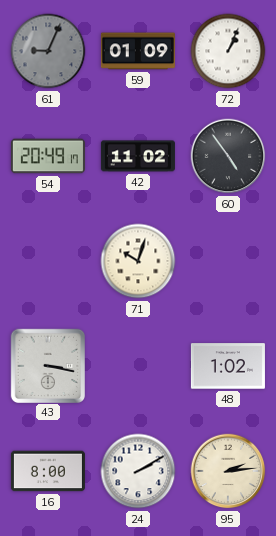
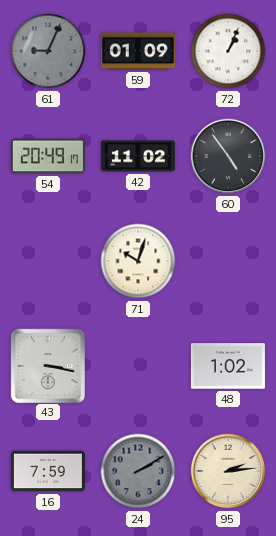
16: 8:00 -> 7:59
24 dial: white -> grey
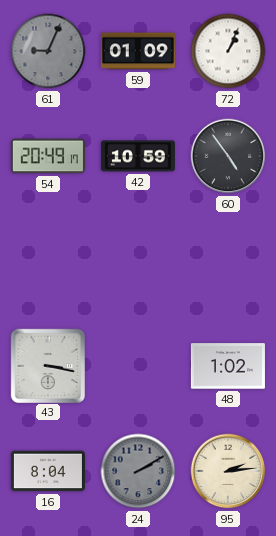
42: 11:02 -> 10:59
71: 10:03 -> none
16: 7:59 -> 8:04
